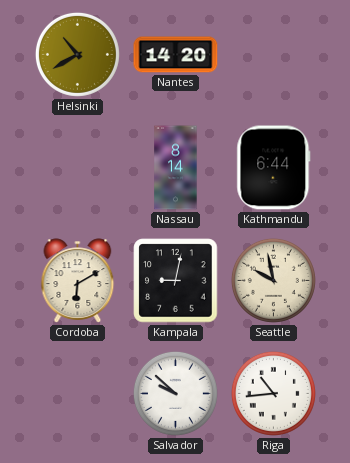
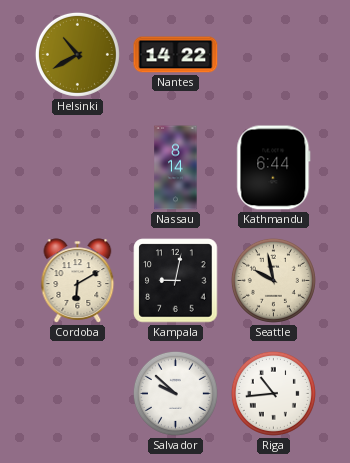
Nantes: 14:20 -> 14:22
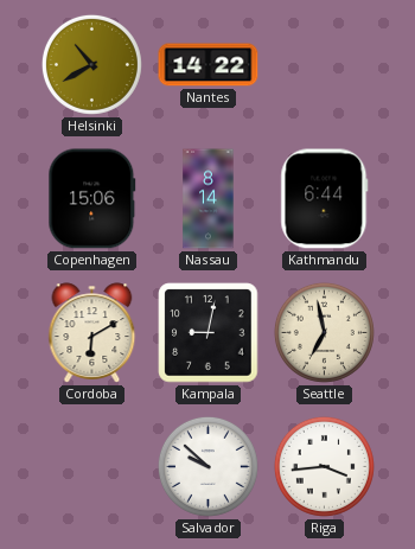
Copenhagen: none -> 15:06
Seattle: 9:58 -> 6:58
Riga: 10:44 -> 3:44
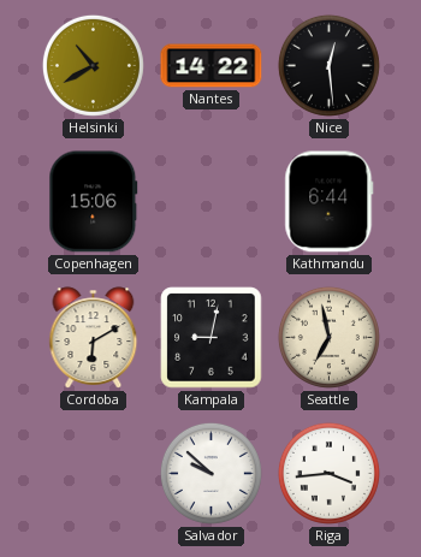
Nice: none -> 12:29
Nassau: 8:14 -> none
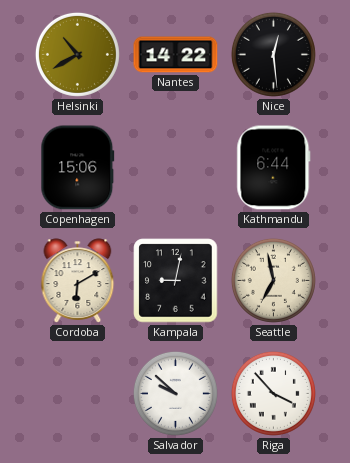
Riga: 3:44 -> 3:53
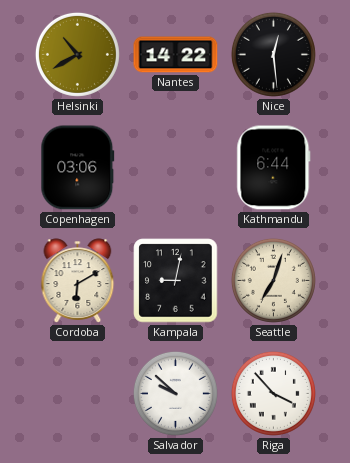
Copenhagen: 15:06 -> 03:06
Seattle: 6:58 -> 7:03
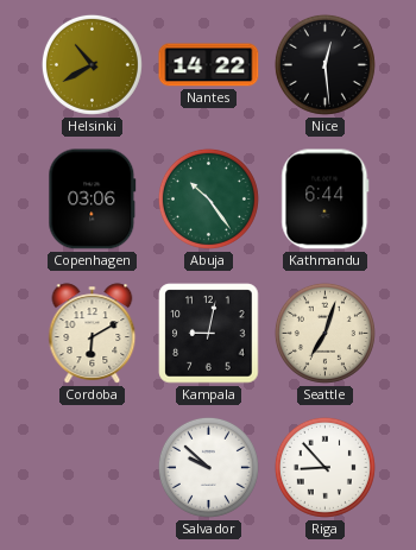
Abuja: none -> 10:24
Riga: 3:53 -> 8:53
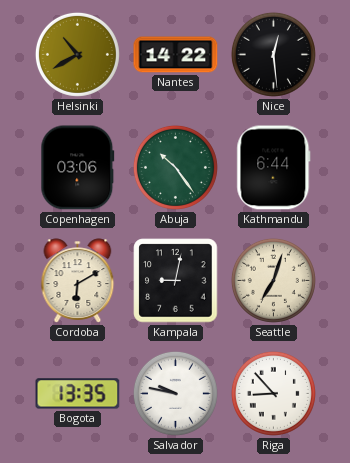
Bogota: none -> 13:35
Salvador: 9:52 -> 9:47
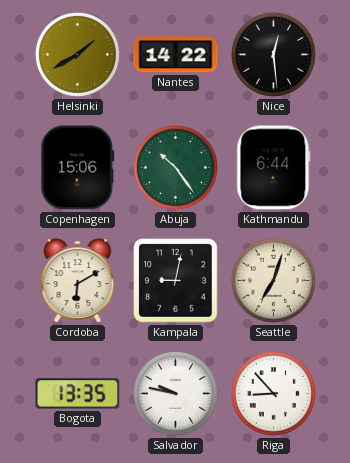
Helsinki: 10:40 -> 1:40
Copenhagen: 03:06 -> 15:06
